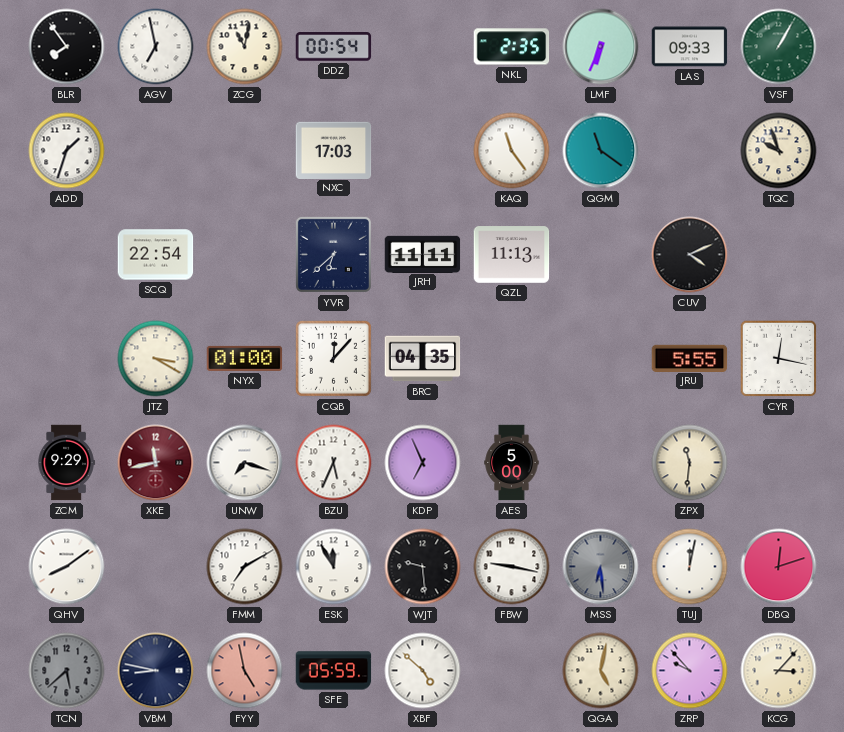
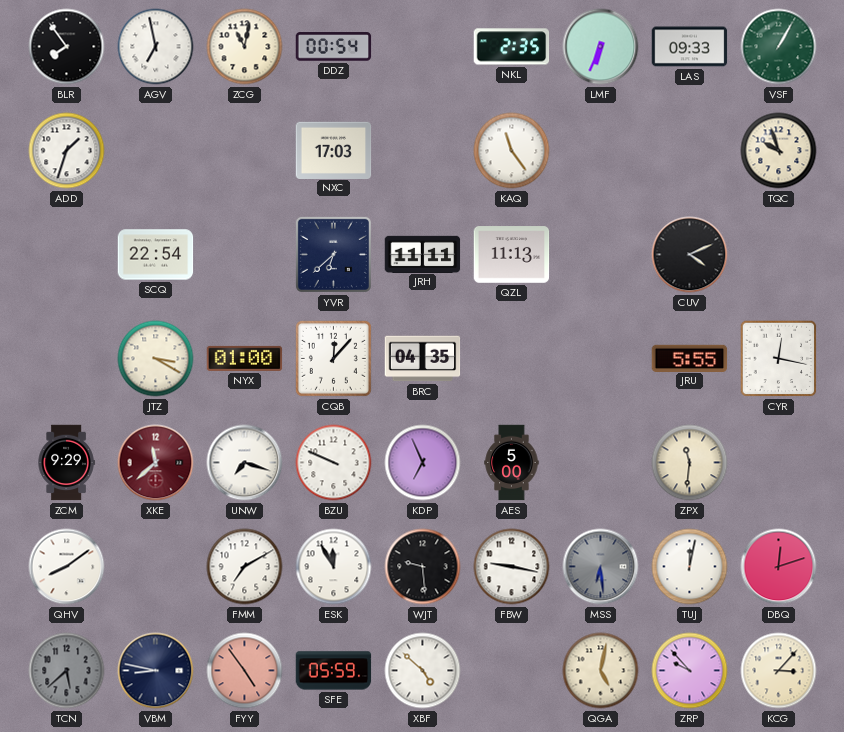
QGM: 11:21 -> none
XKE: 11:43 -> 11:38
BZU: 5:34 -> 9:49
FYY: 4:58 -> 4:54
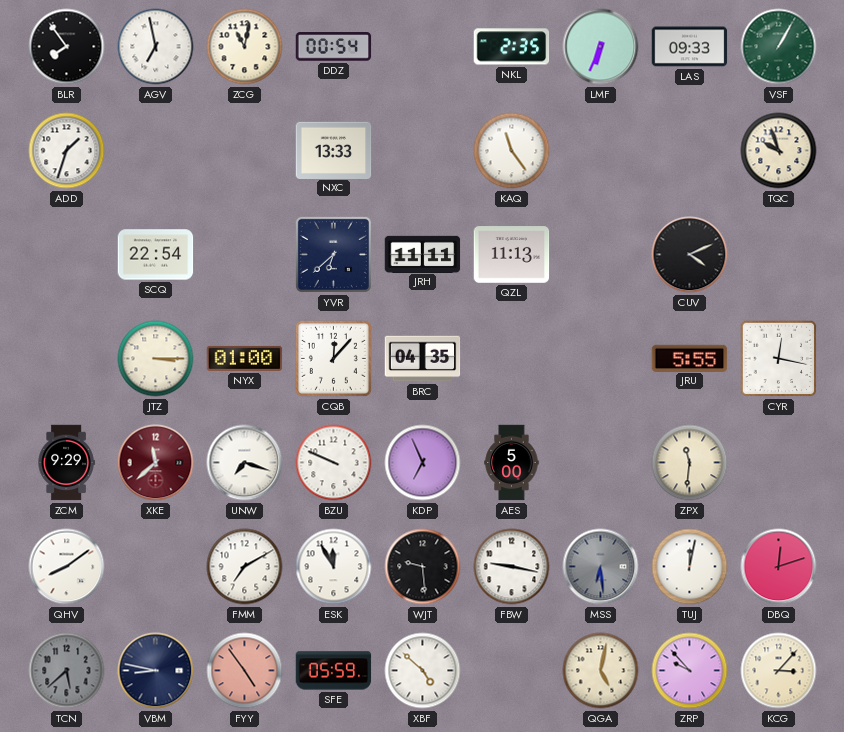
NXC: 17:03 -> 13:33
JTZ: 3:20 -> 3:15
